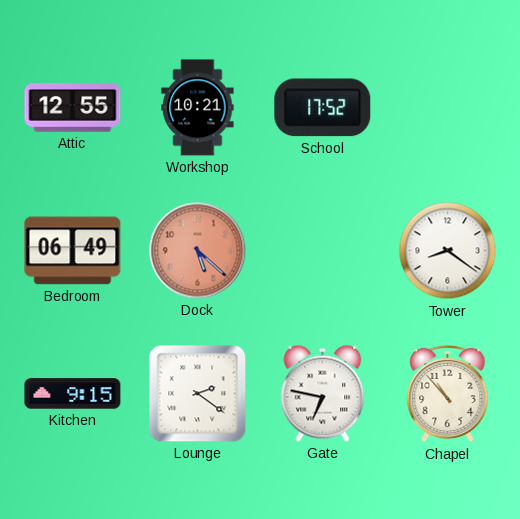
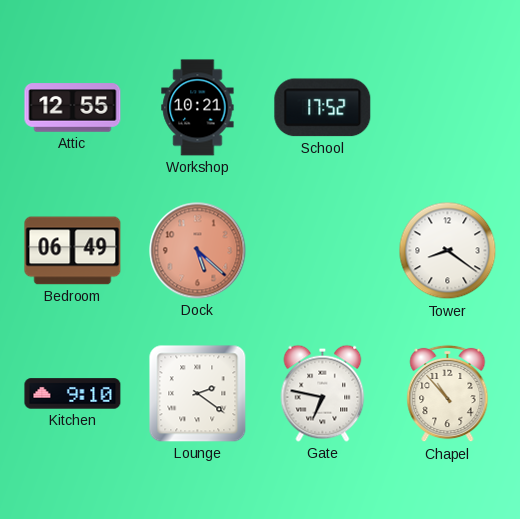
Kitchen: 9:15 -> 9:10
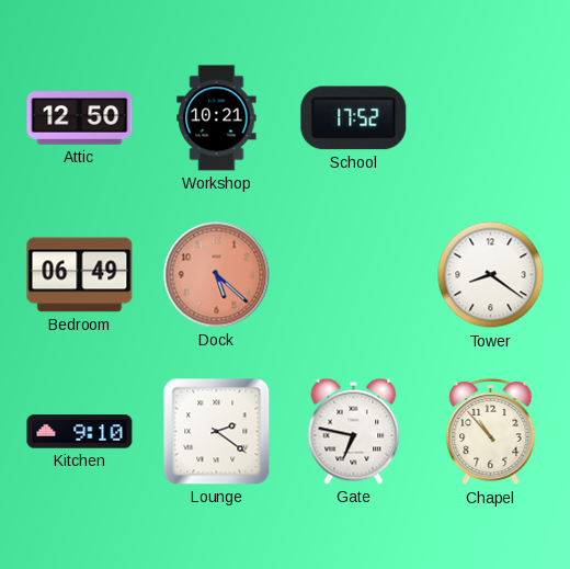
Attic: 12:55 -> 12:50
